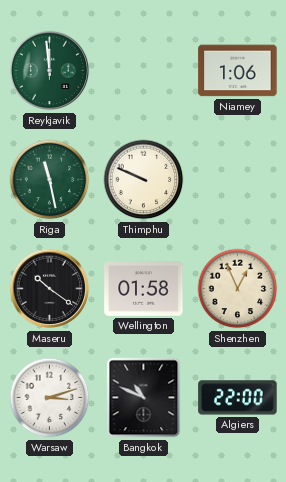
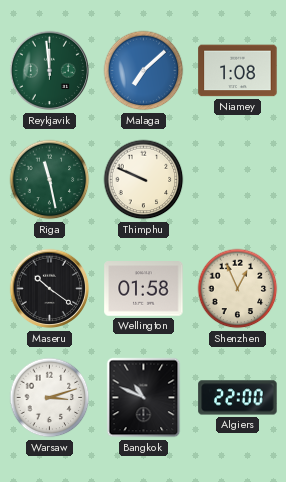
Malaga: none -> 7:08
Niamey: 1:06 -> 1:08
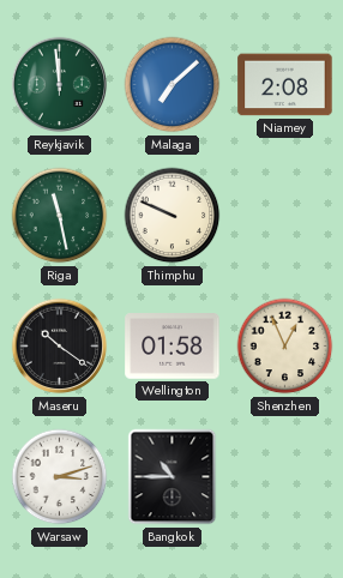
Niamey: 1:08 -> 2:08
Bangkok: 10:49 -> 10:45
Algiers: 22:00 -> none
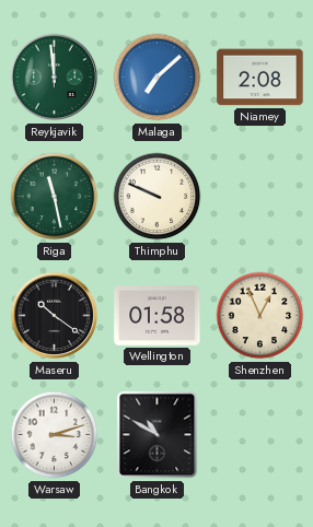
Bangkok: 10:45 -> 10:50
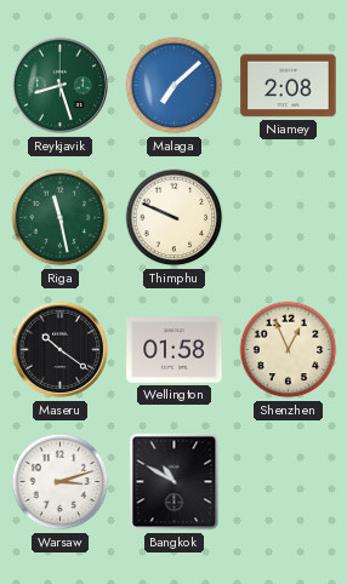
Reykjavik: 11:59 -> 8:27
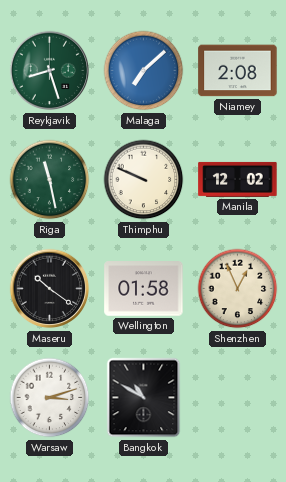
Manila: none -> 12:02
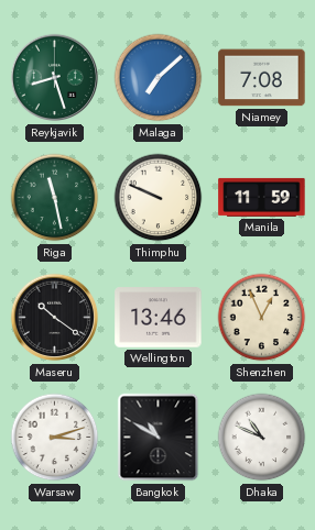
Niamey: 2:08 -> 7:08
Manila: 12:02 -> 11:59
Wellington: 01:58 -> 13:46
Dhaka: none -> 10:49
